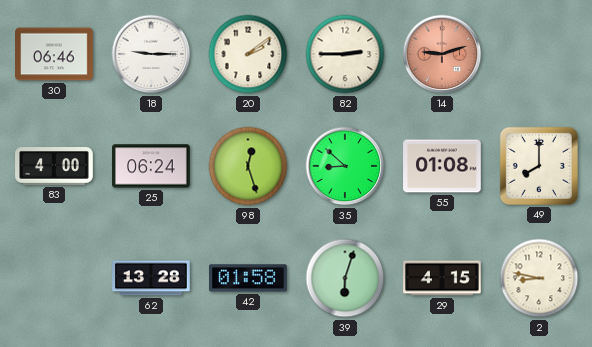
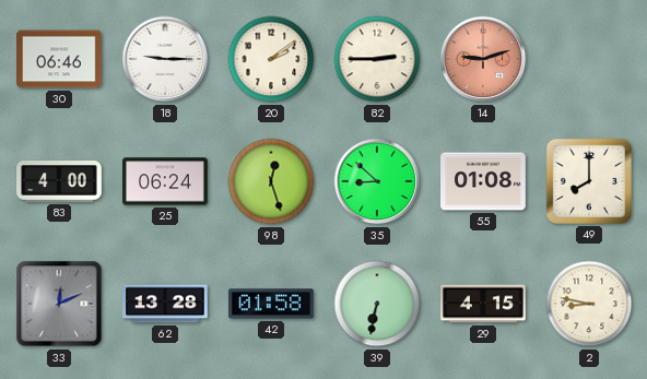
33: none -> 12:11
39: 6:03 -> 6:32
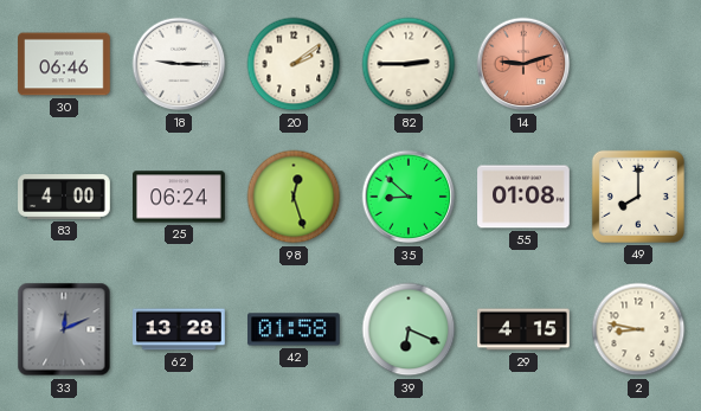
39: 6:32 -> 6:19
